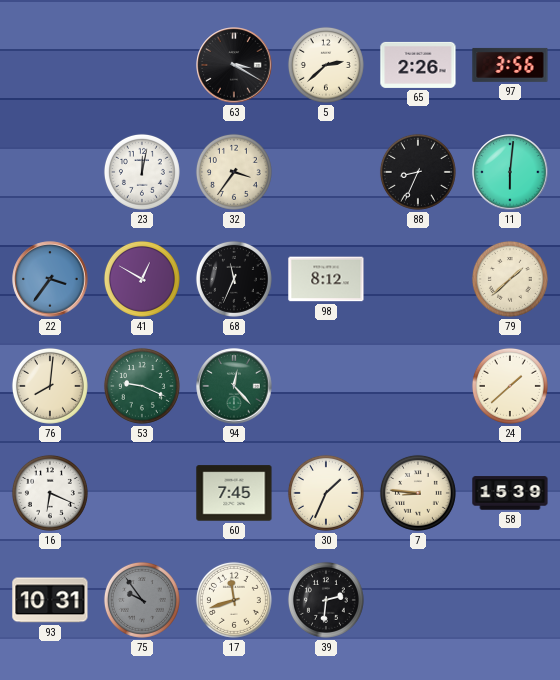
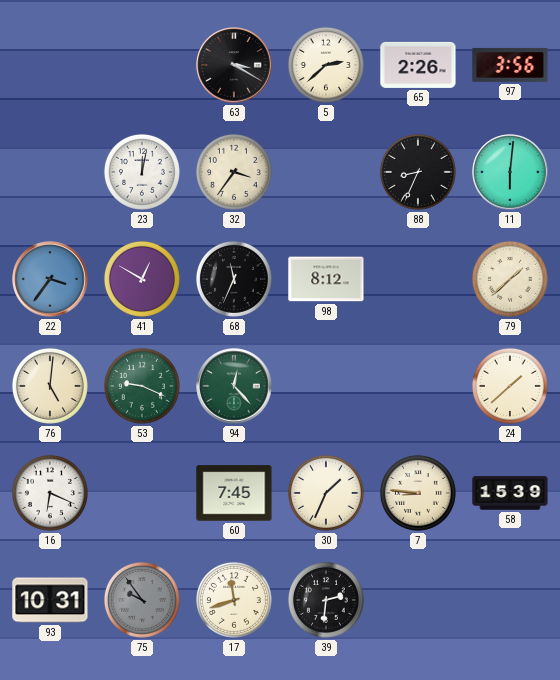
76: 8:01 -> 5:01
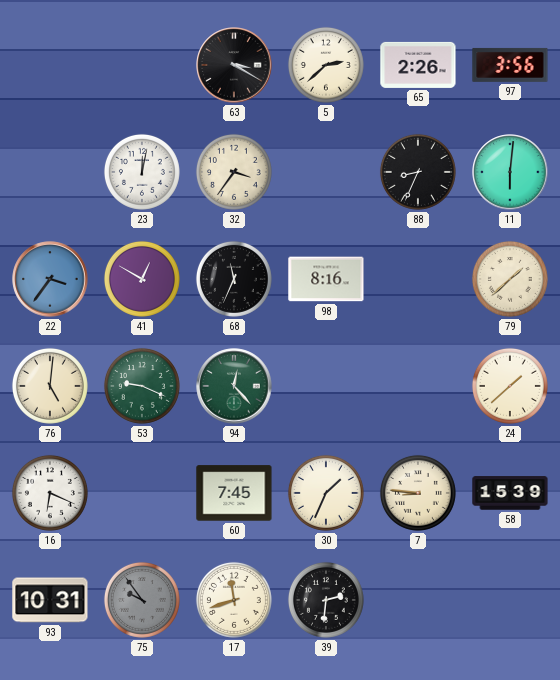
98: 8:12 -> 8:16
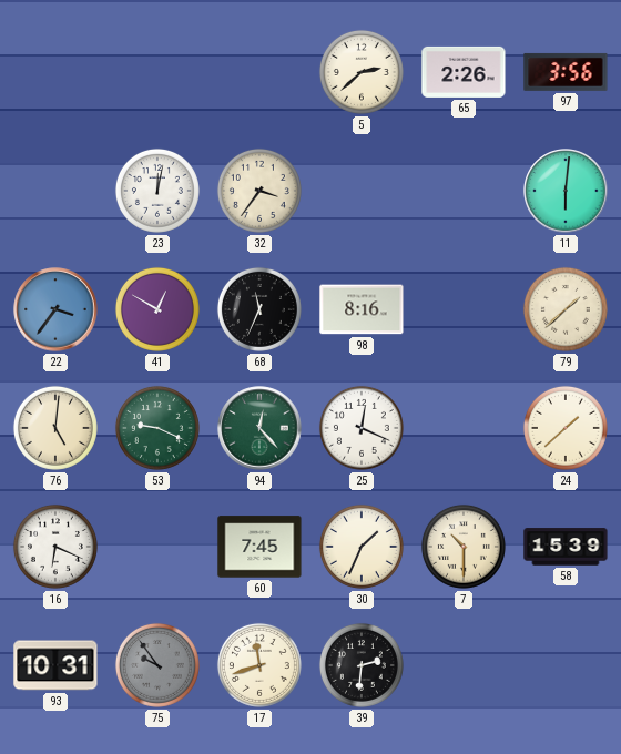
63: 3:20 -> none
88: 8:34 -> none
25: none -> 12:19
7: 8:46 -> 10:30
